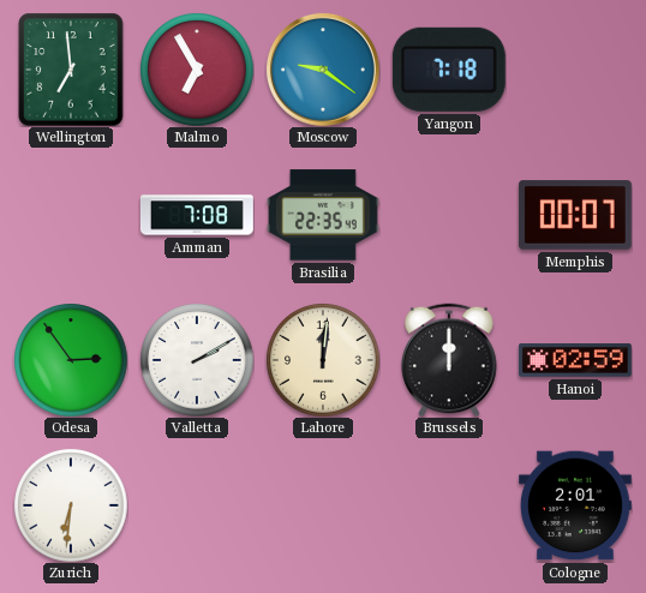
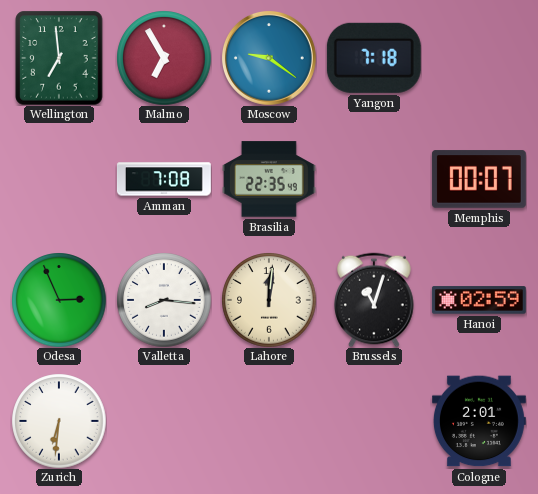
Odesa: 2:54 -> 2:56
Valletta: 2:10 -> 8:16
Brussels: 12:00 -> 11:03
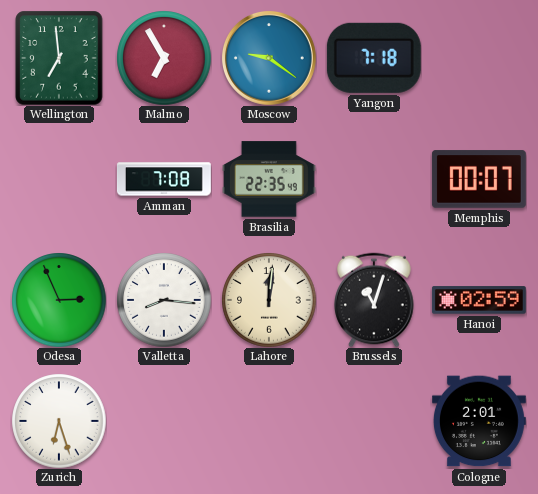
Zurich: 6:31 -> 6:27
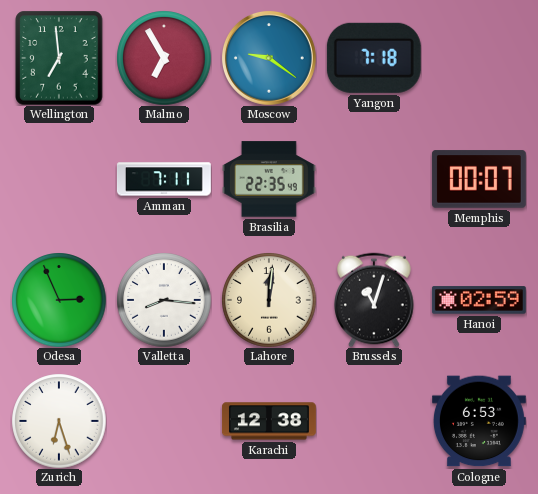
Amman: 7:08 -> 7:11
Karachi: none -> 12:38
Cologne: 2:01 -> 6:53
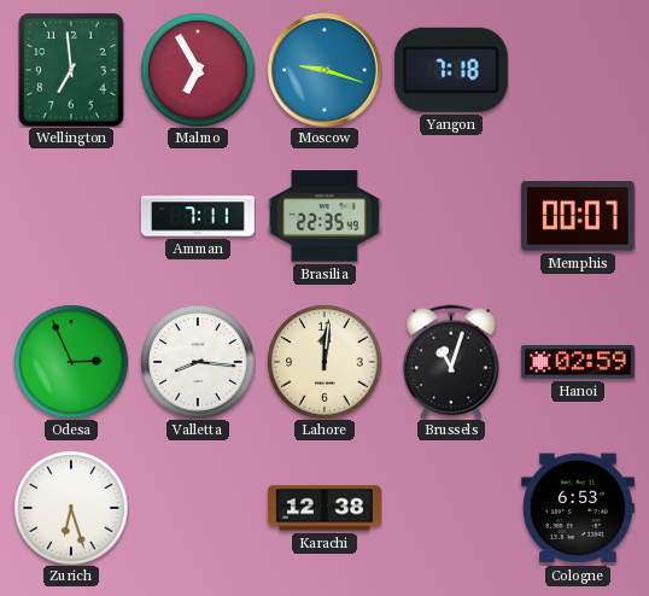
Moscow: 9:21 -> 9:18
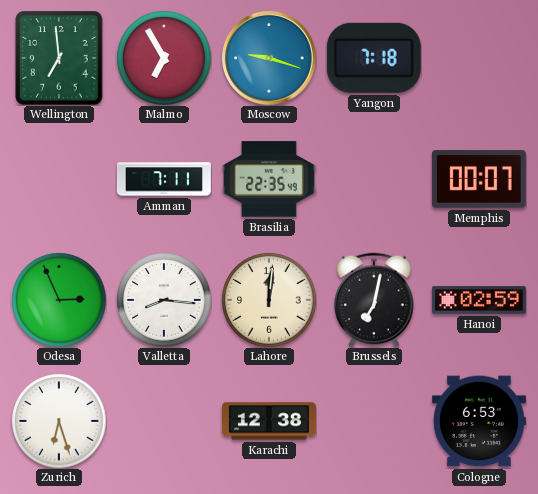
Brussels: 11:03 -> 7:02
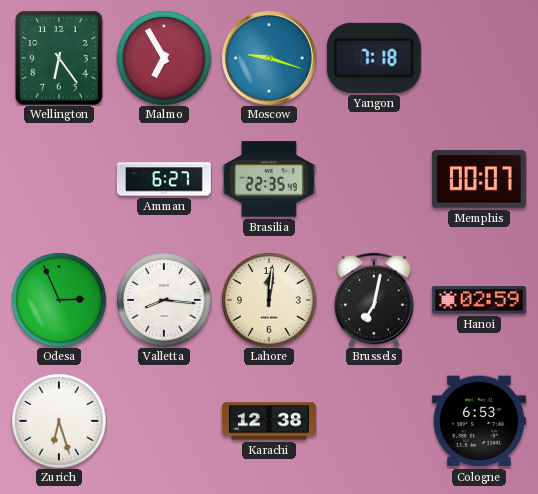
Wellington: 6:59 -> 6:24
Amman: 7:11 -> 6:27
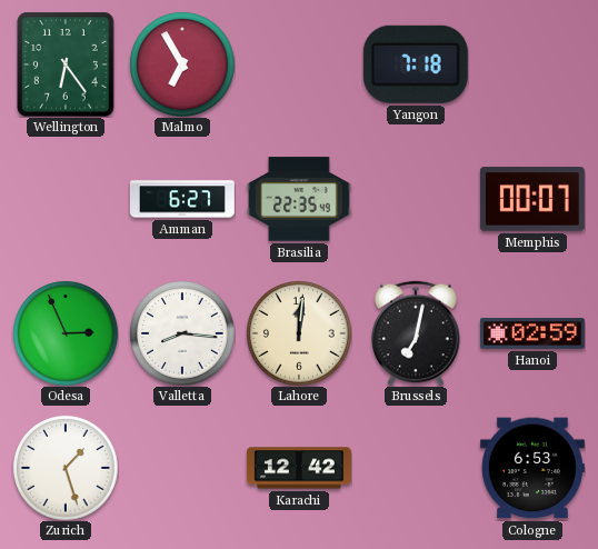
Moscow: 9:18 -> none
Zurich: 6:27 -> 1:27
Karachi: 12:38 -> 12:42
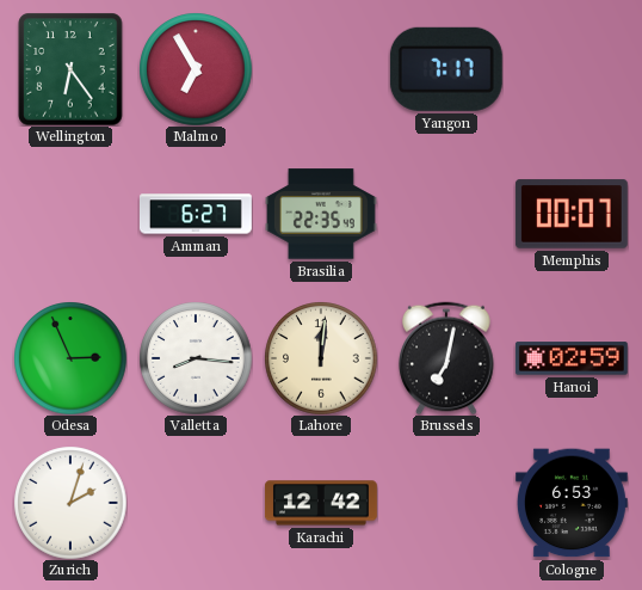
Yangon: 7:18 -> 7:17
Zurich: 1:27 -> 2:03
